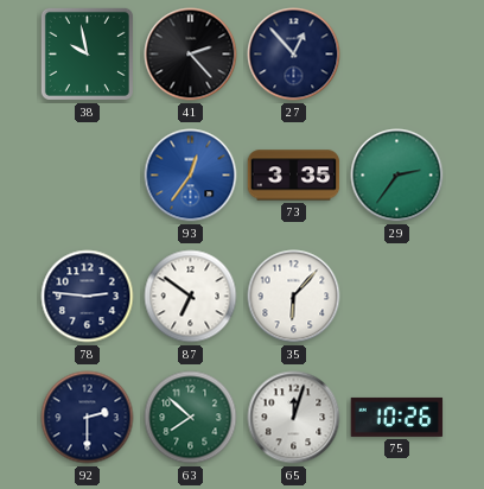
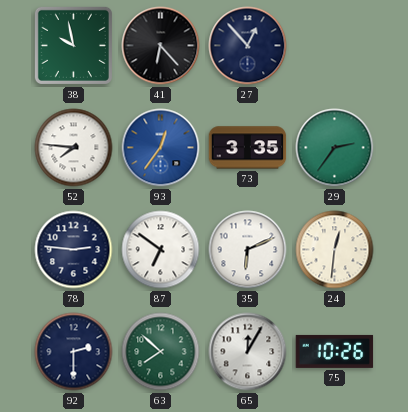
41: 2:23 -> 6:23
52: none -> 7:46
35: 6:07 -> 6:11
24: none -> 12:31
65: 12:03 -> 12:05
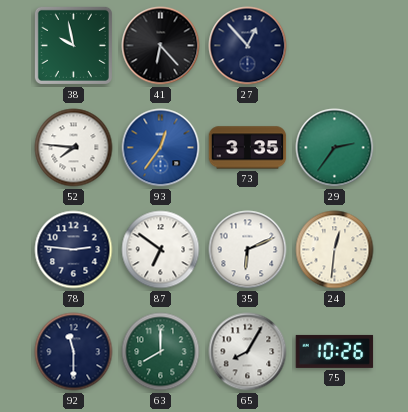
92: 2:30 -> 11:30
63: 7:52 -> 8:00
65: 12:05 -> 8:05
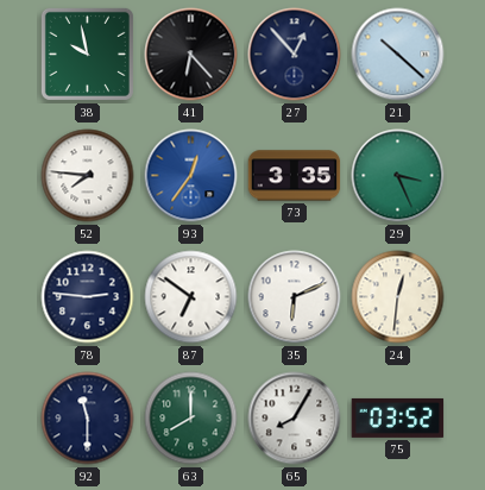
21: none -> 10:22
29: 2:36 -> 3:26
75: 10:26 -> 03:52
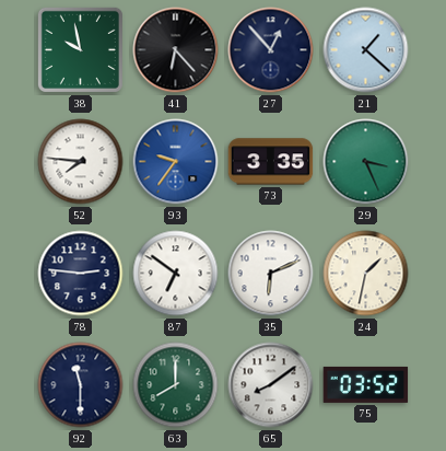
21: 10:22 -> 1:22
93: 12:36 -> 9:36
24: 12:31 -> 1:32
65: 8:05 -> 8:09
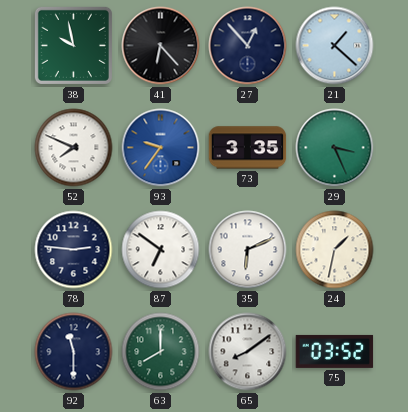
52: 7:46 -> 7:49
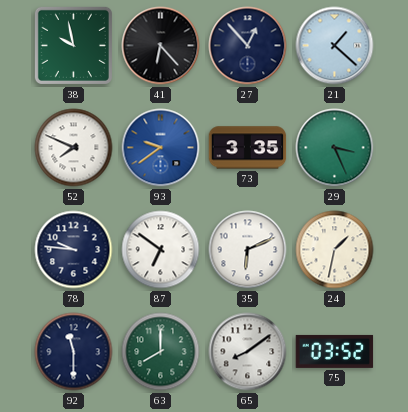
93: 9:36 -> 9:39
78: 2:46 -> 9:46
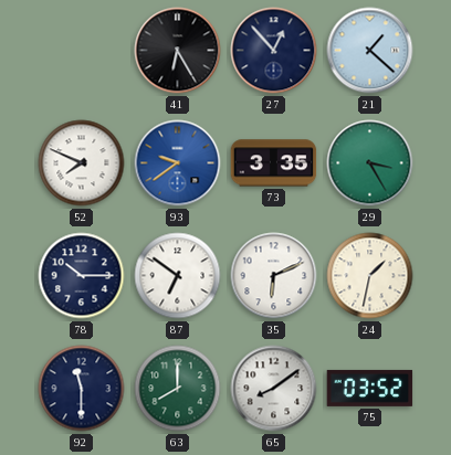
38: 9:58 -> none
41: 6:23 -> 6:25
29: 3:26 -> 3:25
78: 9:46 -> 10:15
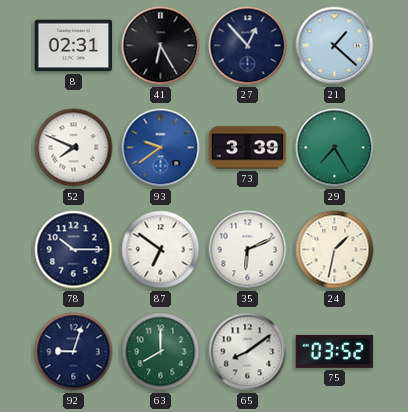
8: none -> 02:31
73: 3:35 -> 3:39
29: 3:25 -> 7:25
92: 11:30 -> 9:03
